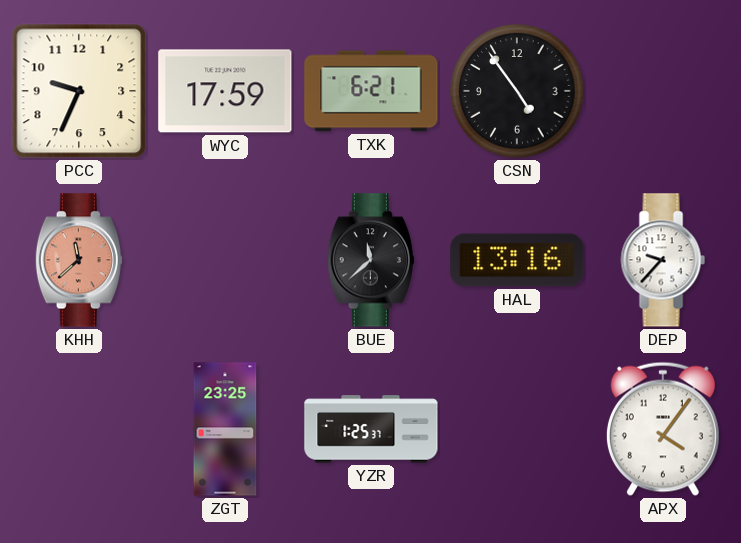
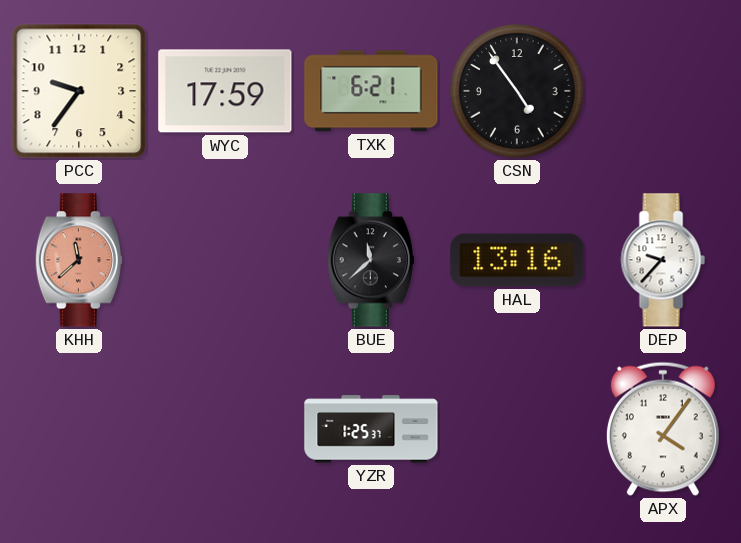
PCC: 9:34 -> 9:36
ZGT: 23:25 -> none
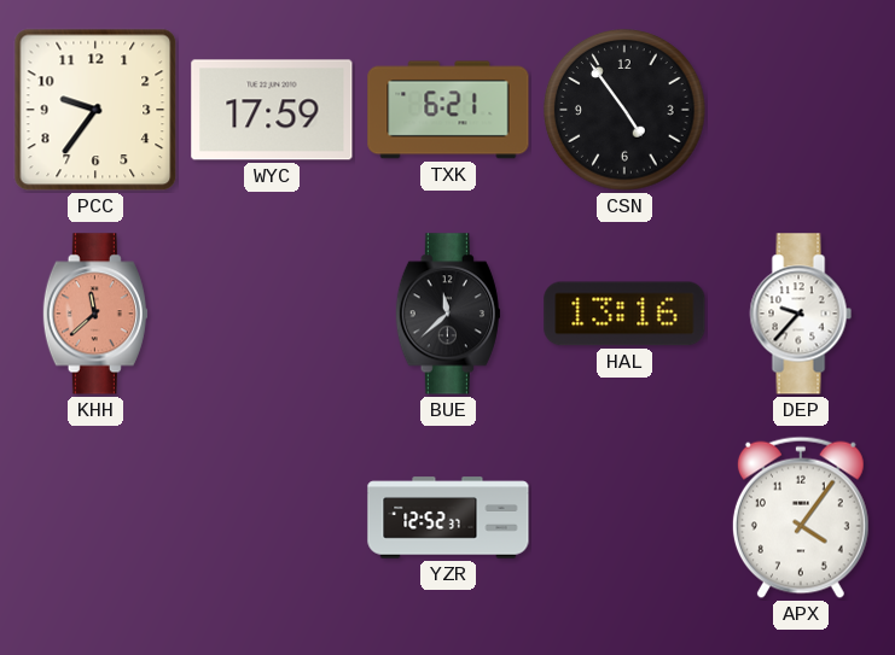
YZR: 1:25 -> 12:52
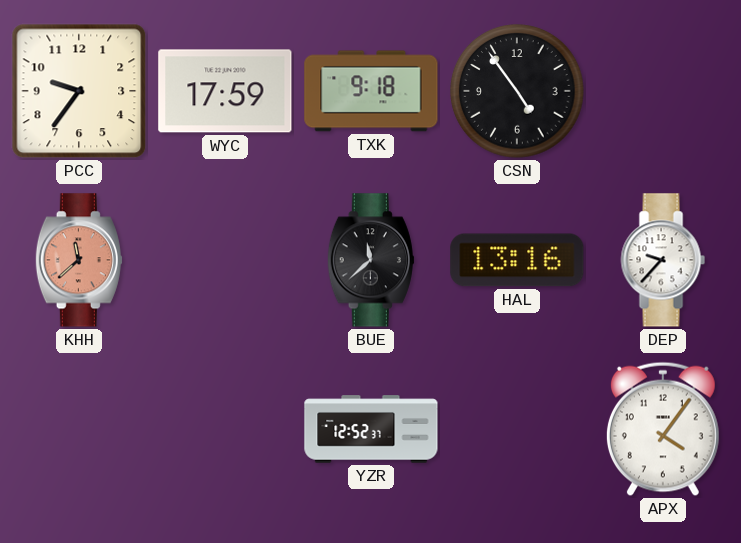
TXK: 6:21 -> 9:18
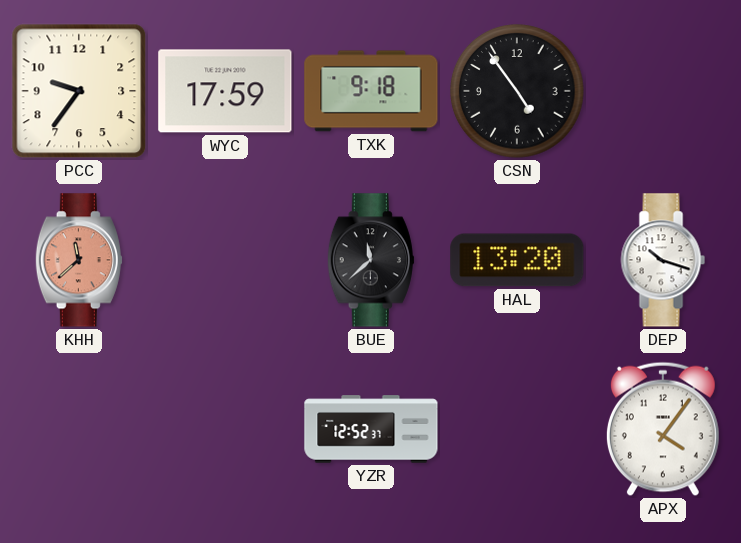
HAL: 13:16 -> 13:20
DEP: 9:37 -> 10:18
